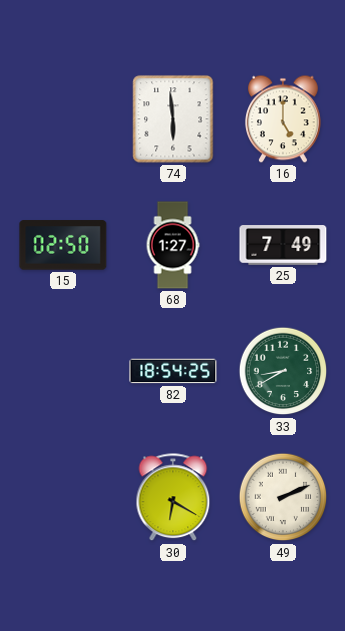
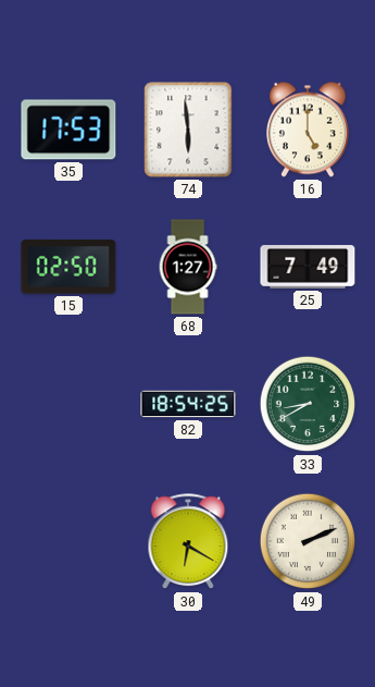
35: none -> 17:53
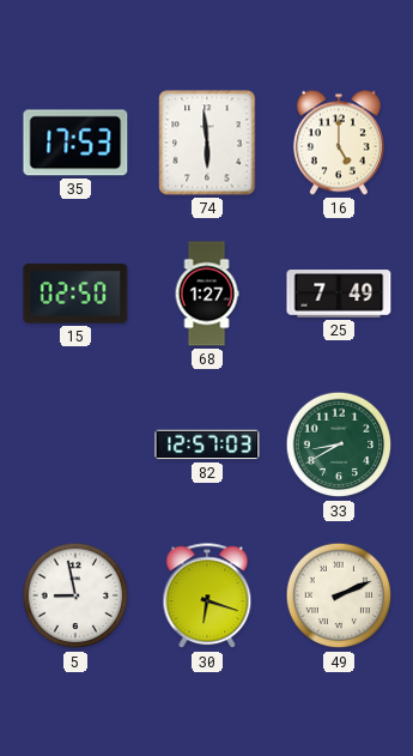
82: 18:54 -> 12:57
5: none -> 8:58
30: 6:20 -> 6:18
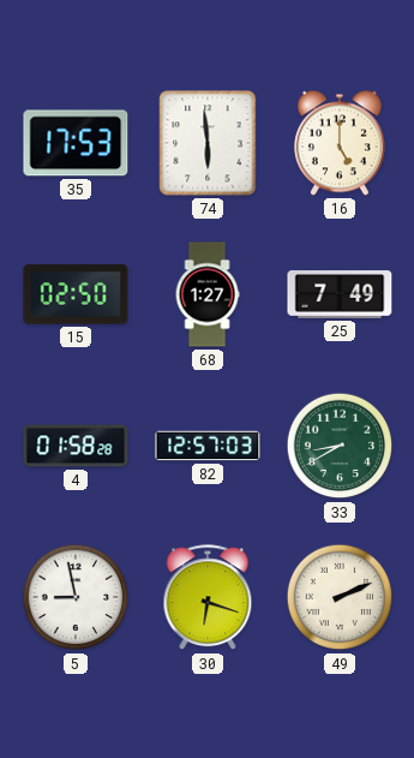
4: none -> 01:58
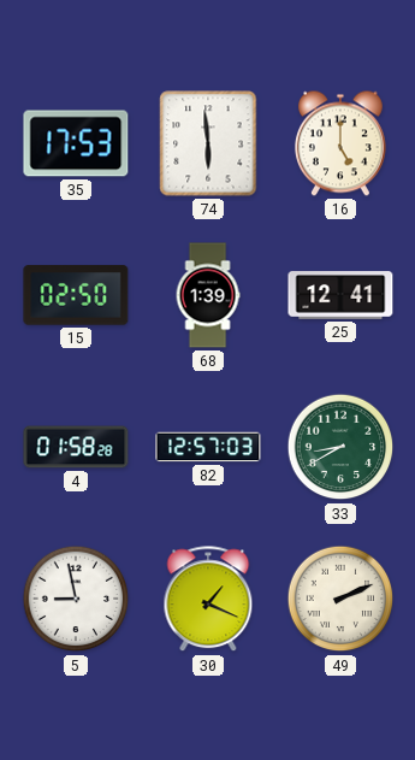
68: 1:27 -> 1:39
25: 7:49 -> 12:41
30: 6:18 -> 1:19
